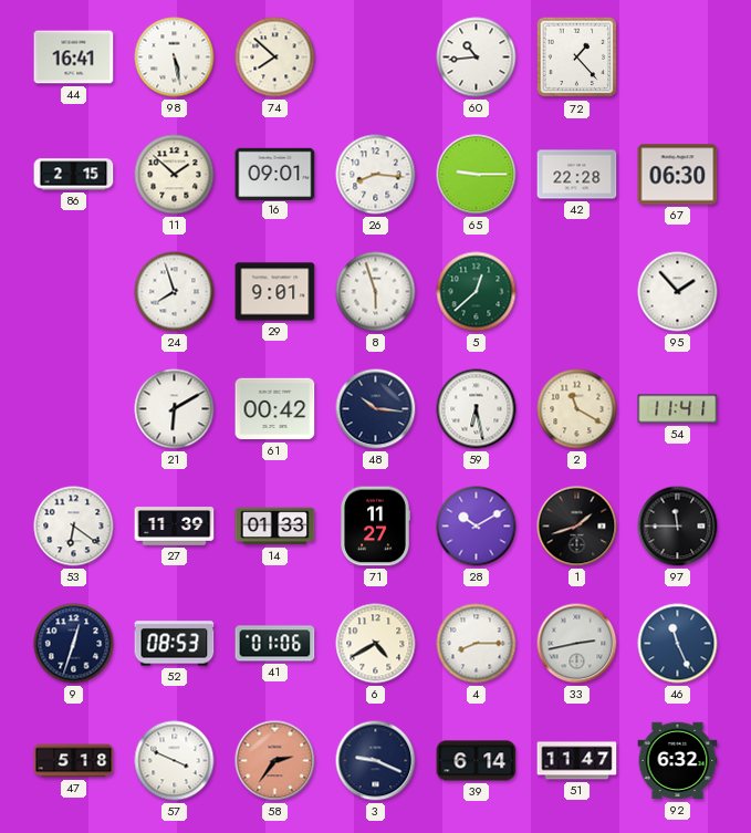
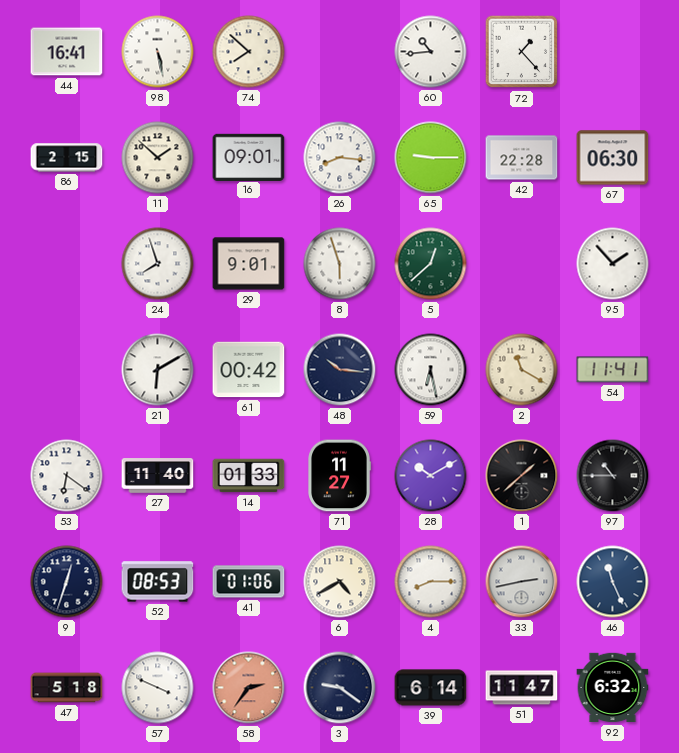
27: 11:39 -> 11:40
1: 1:42 -> 1:38
97: 11:45 -> 10:45
3: 9:19 -> 9:21
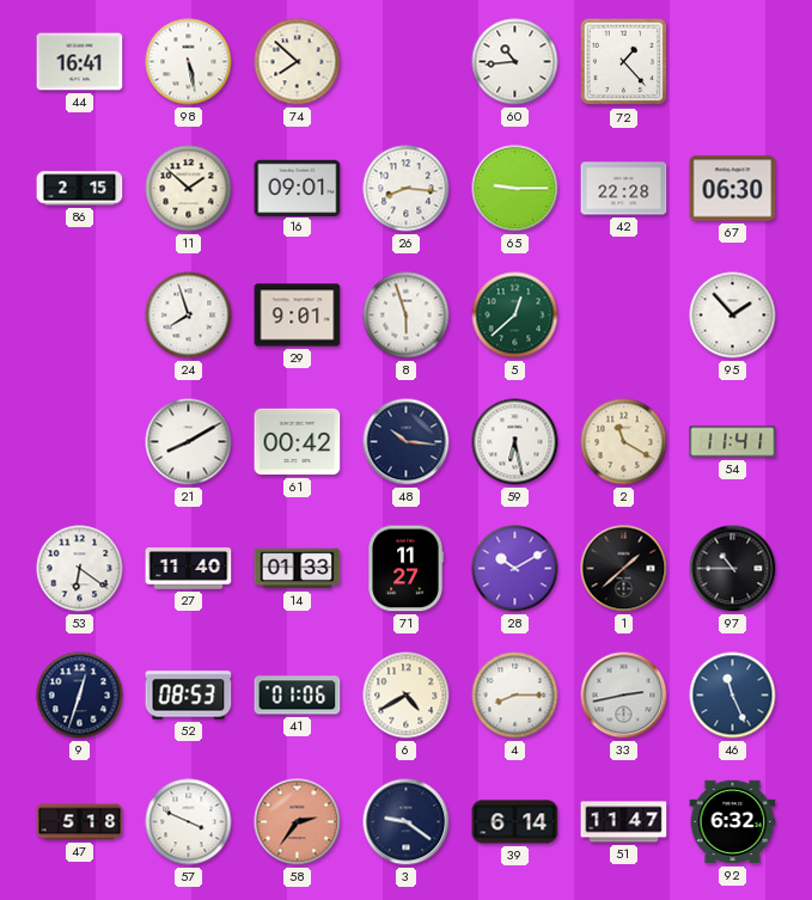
21: 6:10 -> 8:10
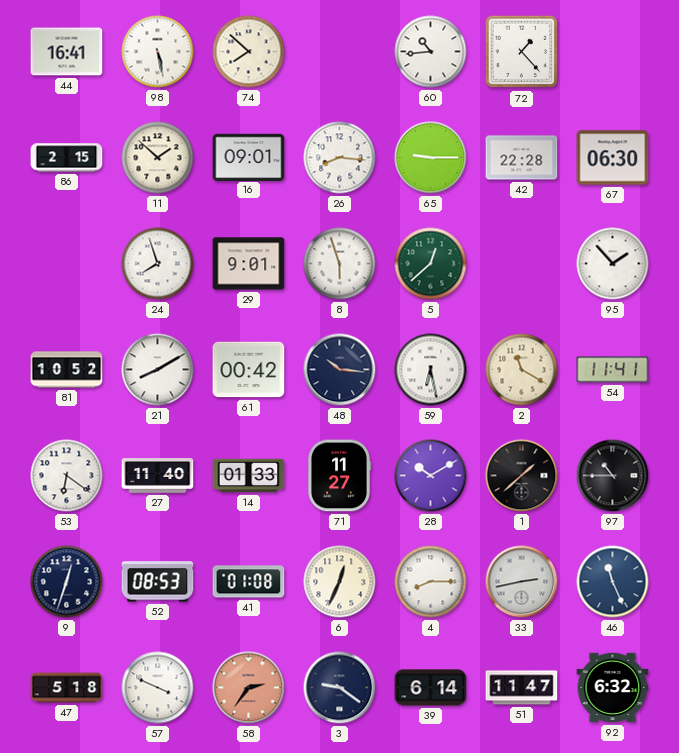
81: none -> 10:52
41: 01:06 -> 01:08
6: 4:40 -> 12:34
